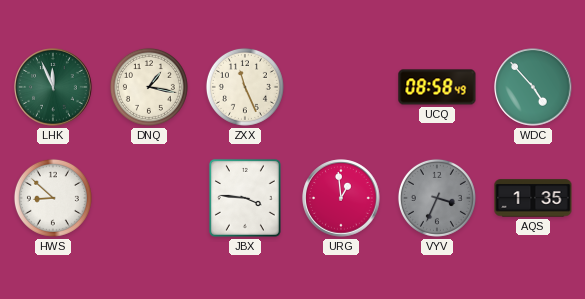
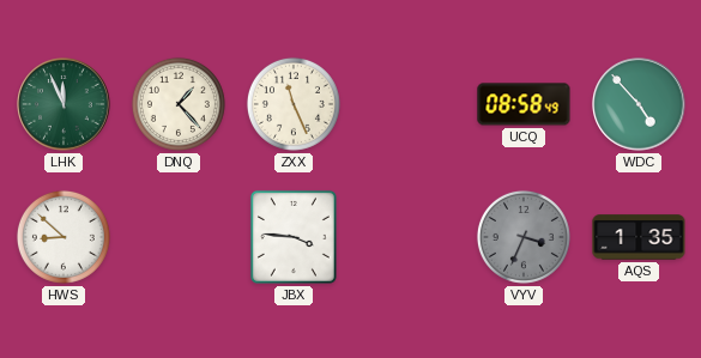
DNQ: 1:17 -> 1:23
URG: 12:59 -> none
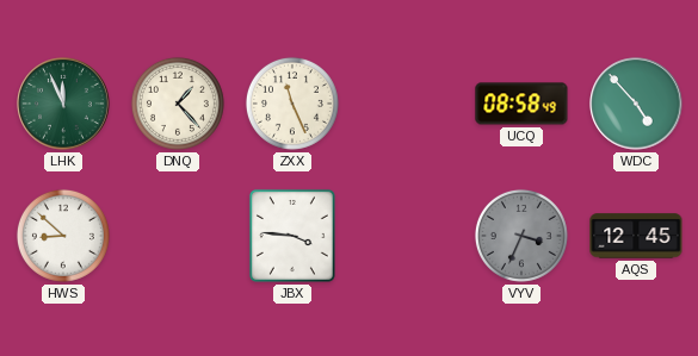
AQS: 1:35 -> 12:45
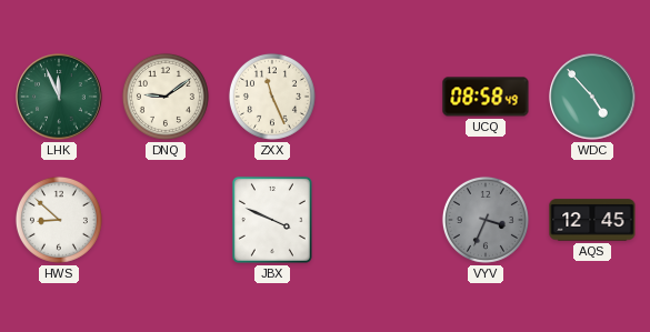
DNQ: 1:23 -> 9:09
JBX: 3:46 -> 3:49
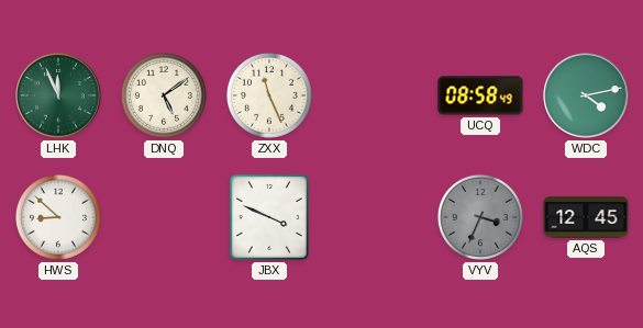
DNQ: 9:09 -> 5:09
WDC: 4:53 -> 4:13
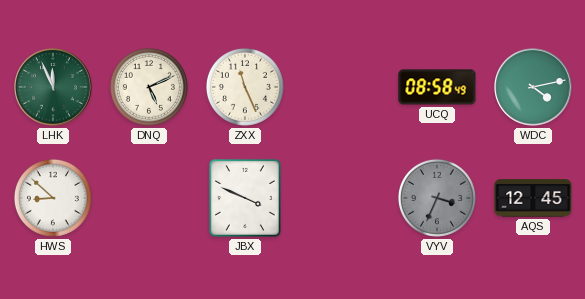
DNQ: 5:09 -> 5:11
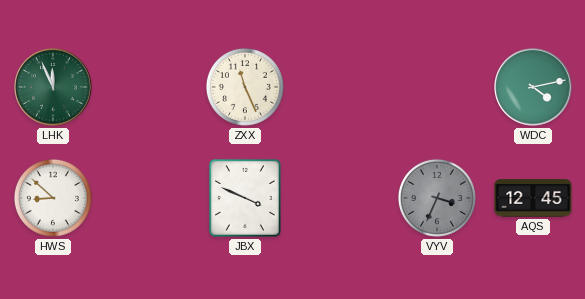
DNQ: 5:11 -> none
UCQ: 08:58 -> none
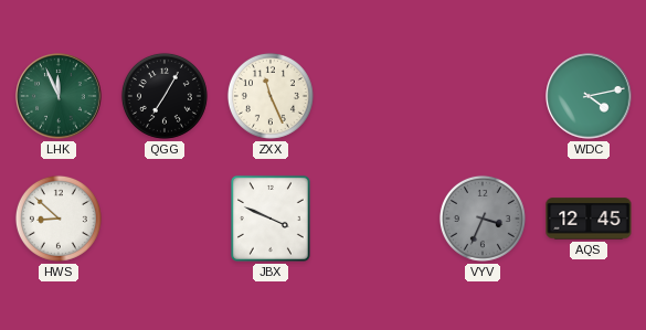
QGG: none -> 7:05
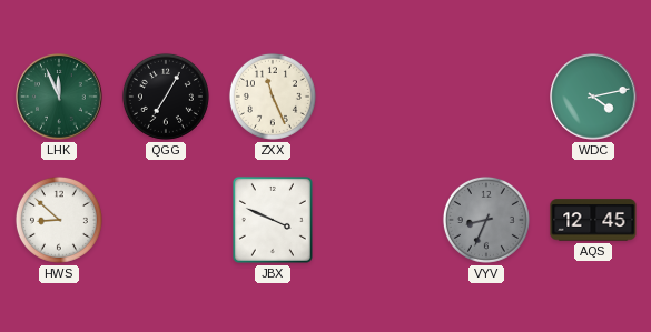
VYV: 3:34 -> 8:34
